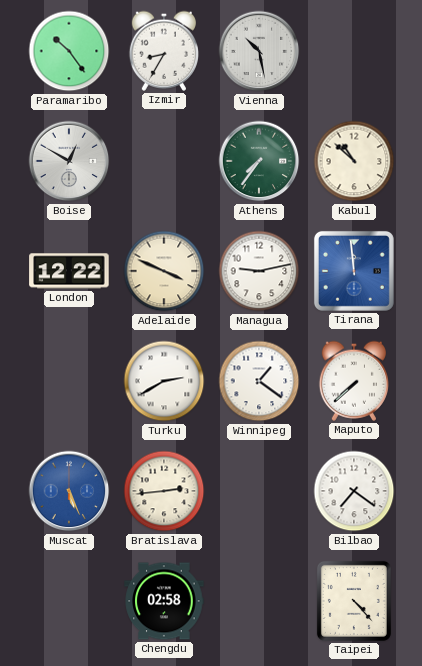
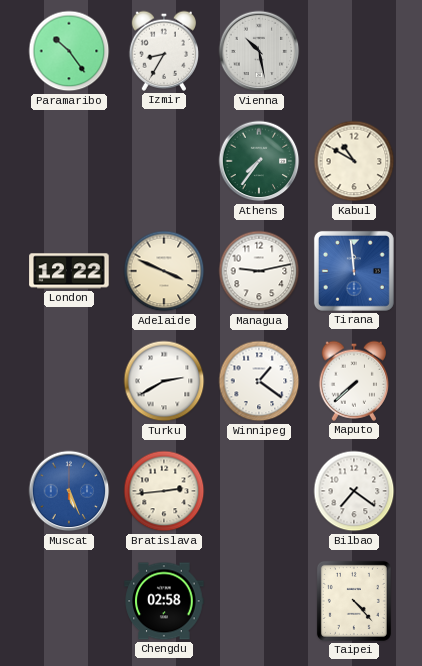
Boise: 12:50 -> none
Kabul: 10:52 -> 10:50
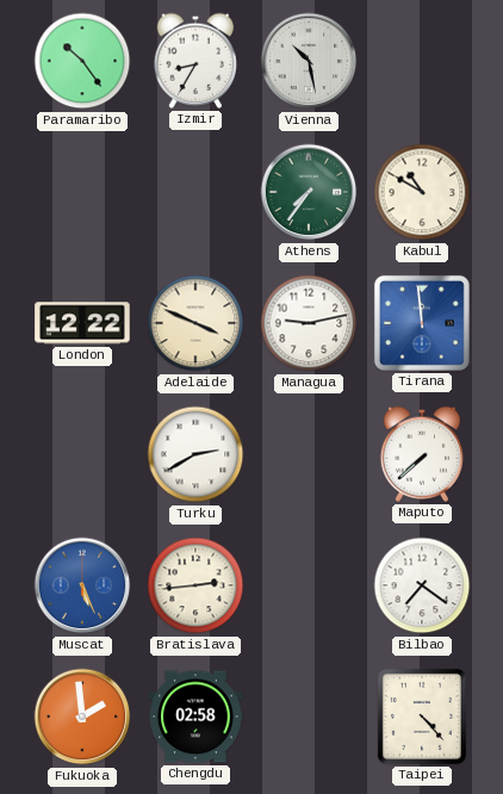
Winnipeg: 1:21 -> none
Fukuoka: none -> 1:59
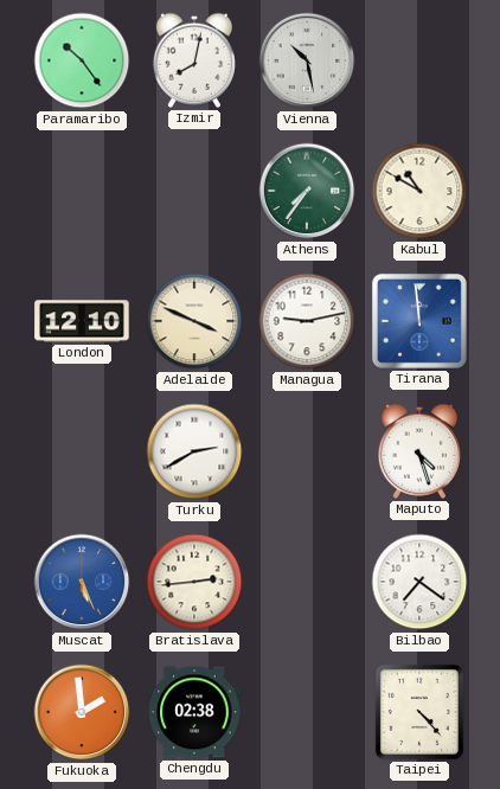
Izmir: 8:35 -> 8:02
London: 12:22 -> 12:10
Maputo: 7:38 -> 4:27
Chengdu: 02:58 -> 02:38
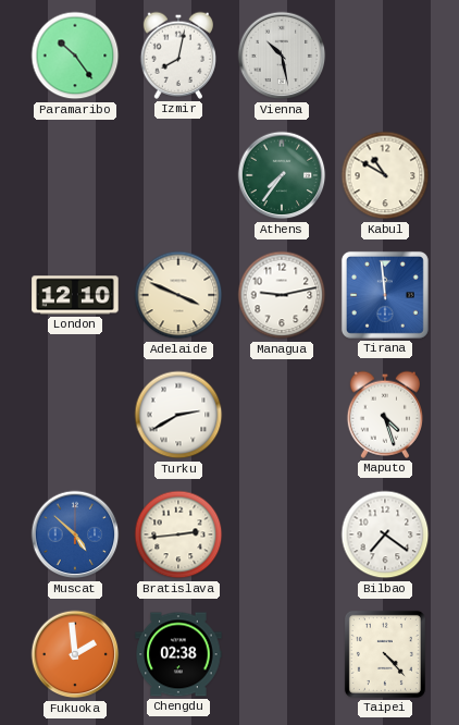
Muscat: 5:26 -> 4:52
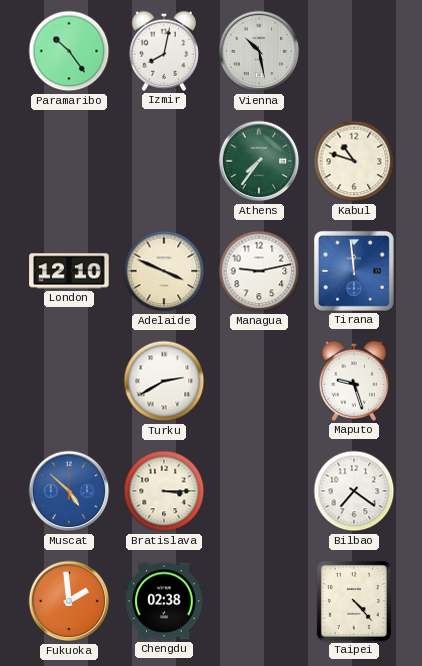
Kabul: 10:50 -> 10:48
Maputo: 4:27 -> 9:27
Bratislava: 2:44 -> 3:15
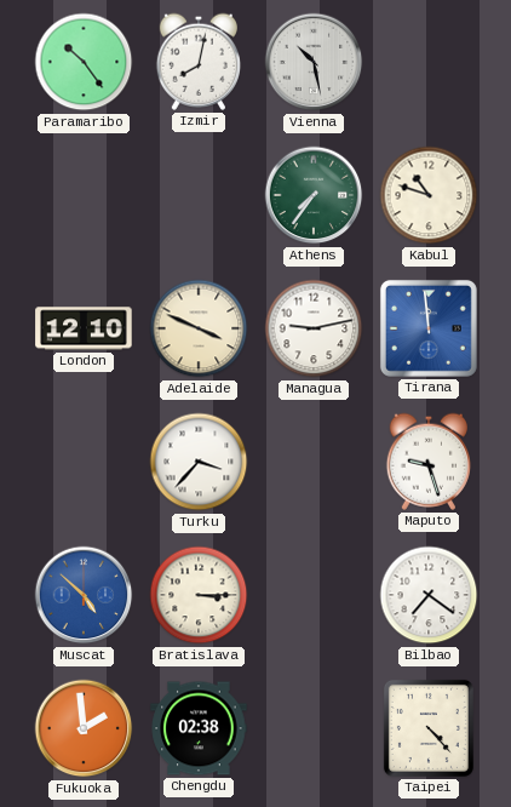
Turku: 2:40 -> 3:37
